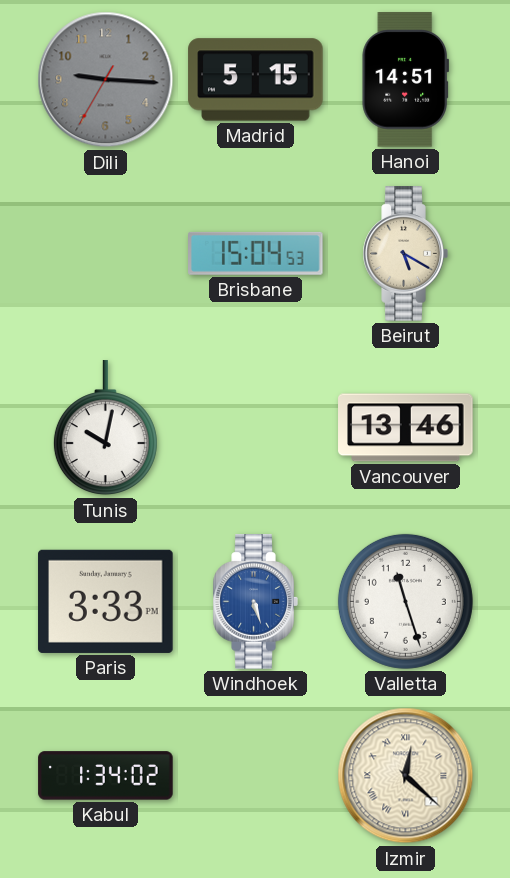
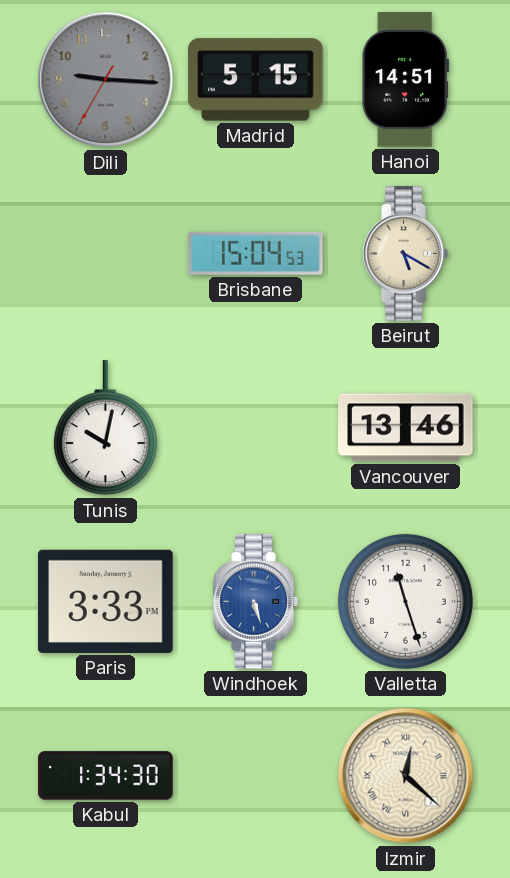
Kabul: 1:34:02 -> 1:34:30
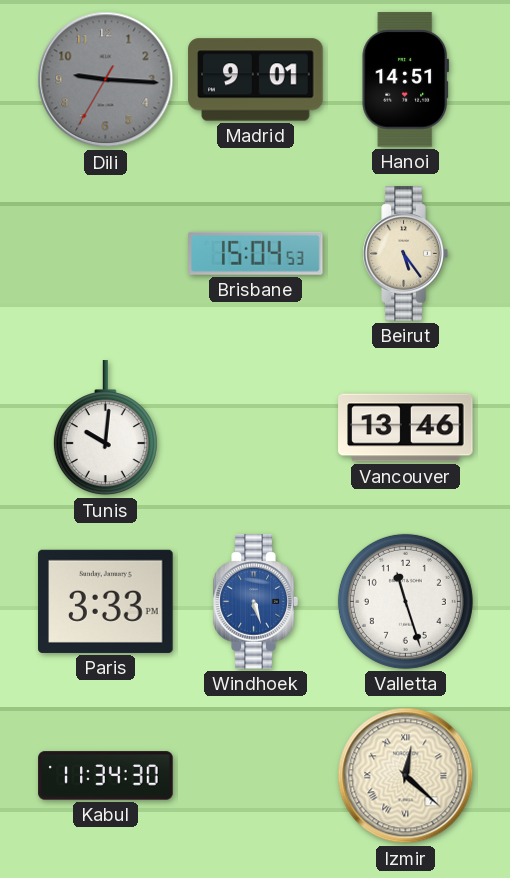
Madrid: 5:15 -> 9:01
Beirut: 5:20 -> 5:24
Tunis: 10:02 -> 10:01
Kabul: 1:34 -> 11:34
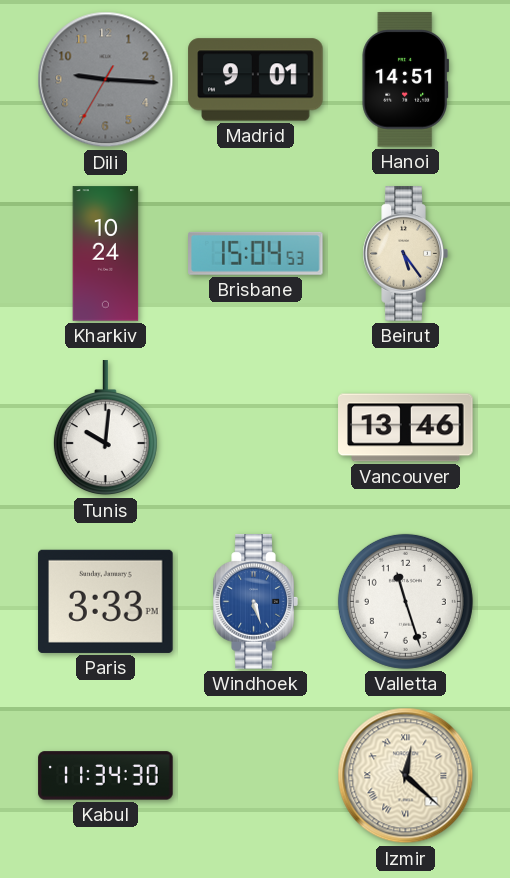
Kharkiv: none -> 10:24
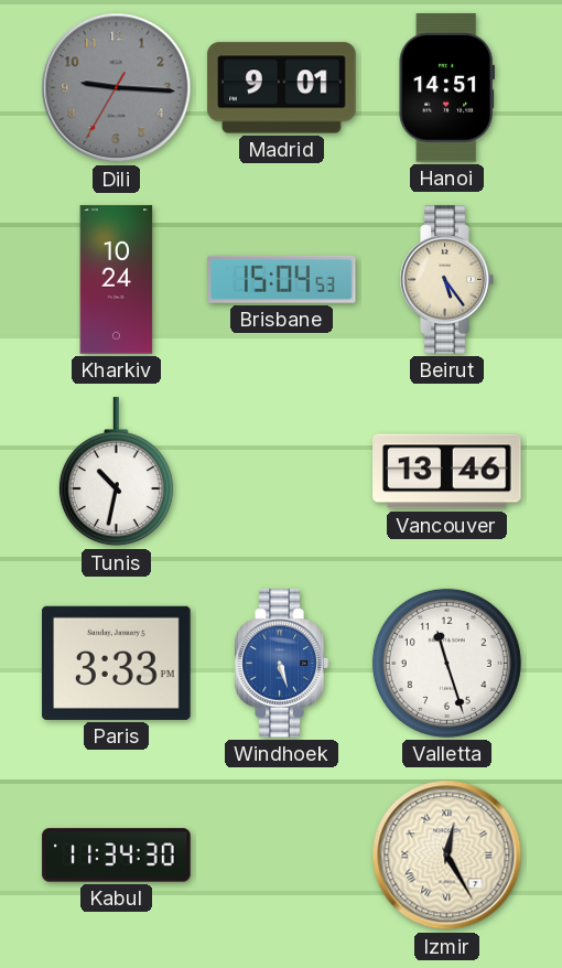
Tunis: 10:01 -> 10:32
Izmir: 12:22 -> 12:25
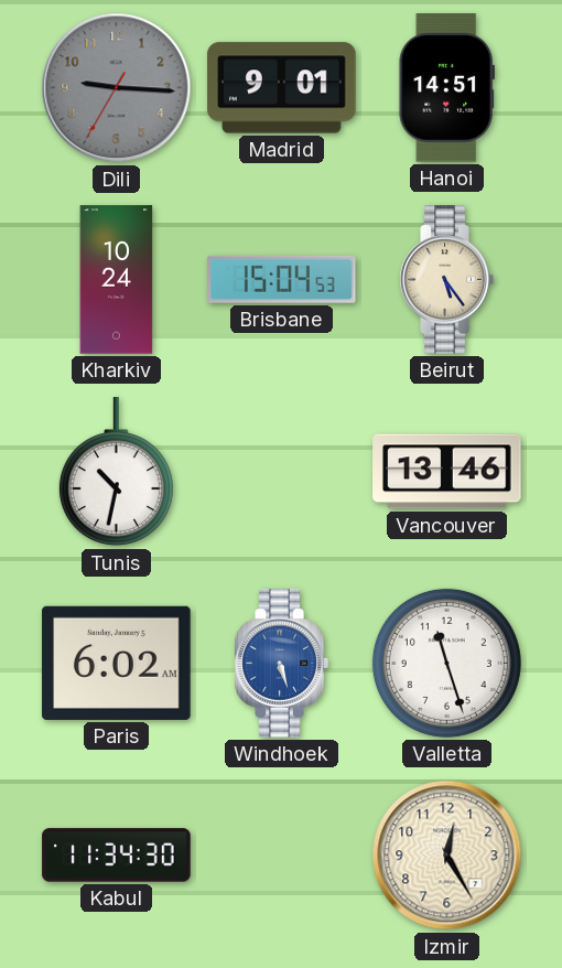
Paris: 3:33 -> 6:02
Izmir numerals: Roman -> Arabic
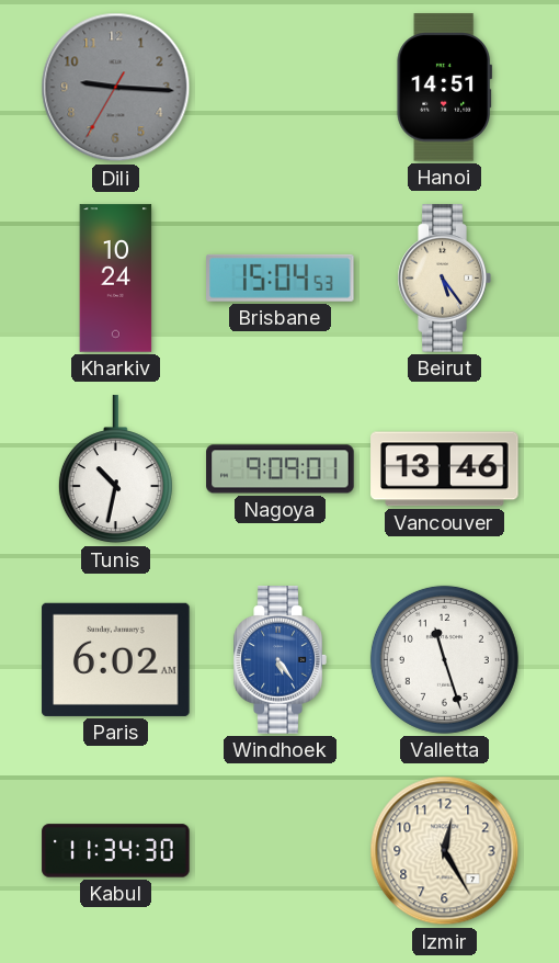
Madrid: 9:01 -> none
Nagoya: none -> 9:09
Windhoek: 5:27 -> 5:24
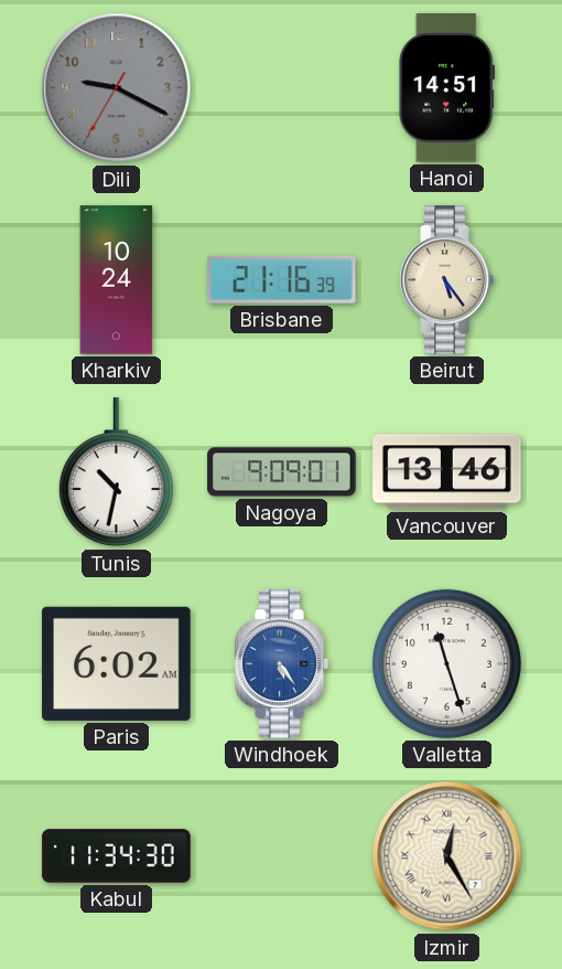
Dili: 9:15 -> 9:19
Brisbane: 15:04 -> 21:16
Izmir numerals: Arabic -> Roman
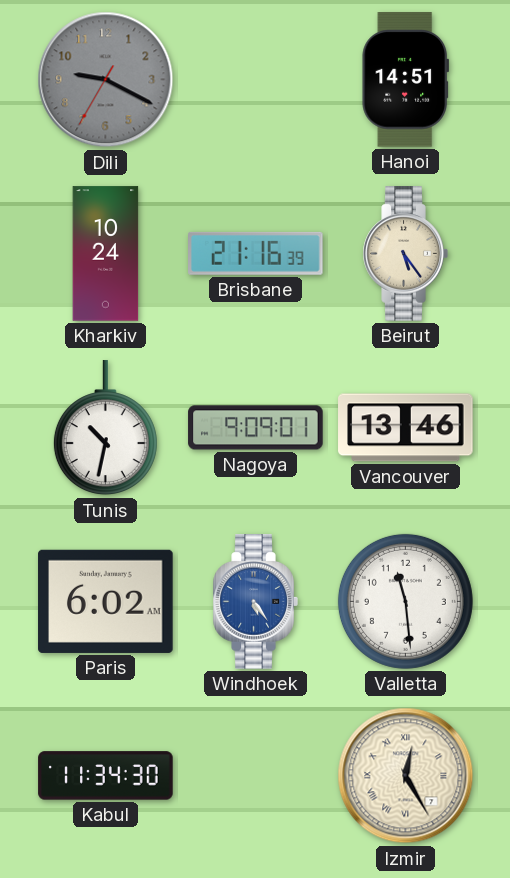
Valletta: 11:27 -> 11:29
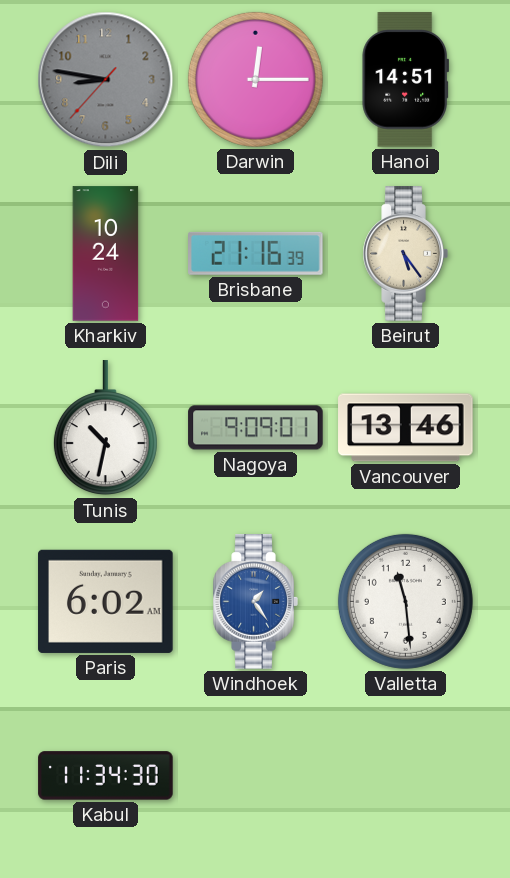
Dili: 9:19 -> 8:46
Darwin: none -> 12:15
Windhoek: 5:24 -> 1:24
Izmir: 12:25 -> none
